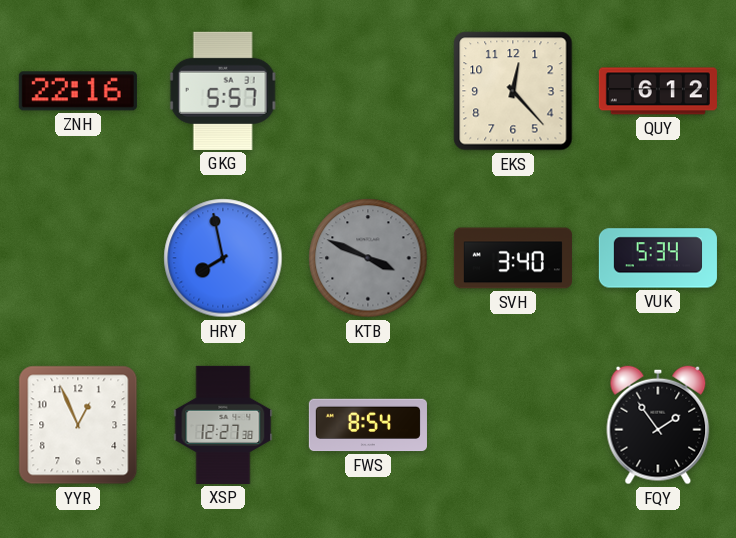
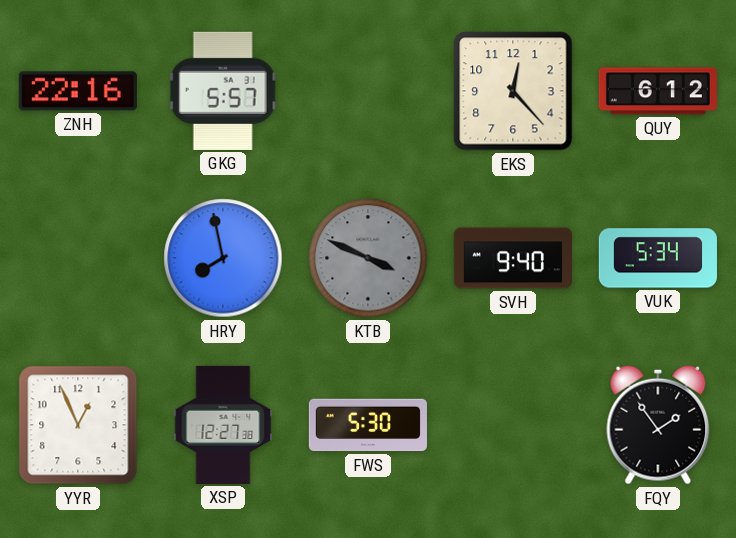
SVH: 3:40 -> 9:40
FWS: 8:54 -> 5:30
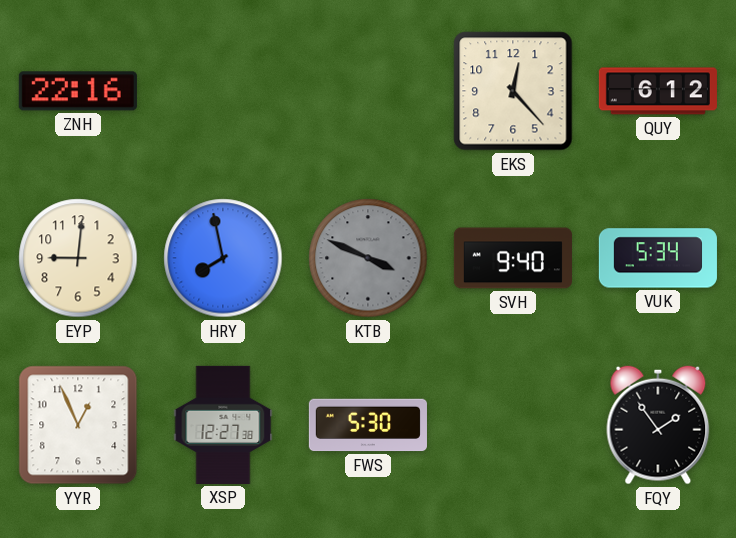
GKG: 5:57 -> none
EYP: none -> 9:01
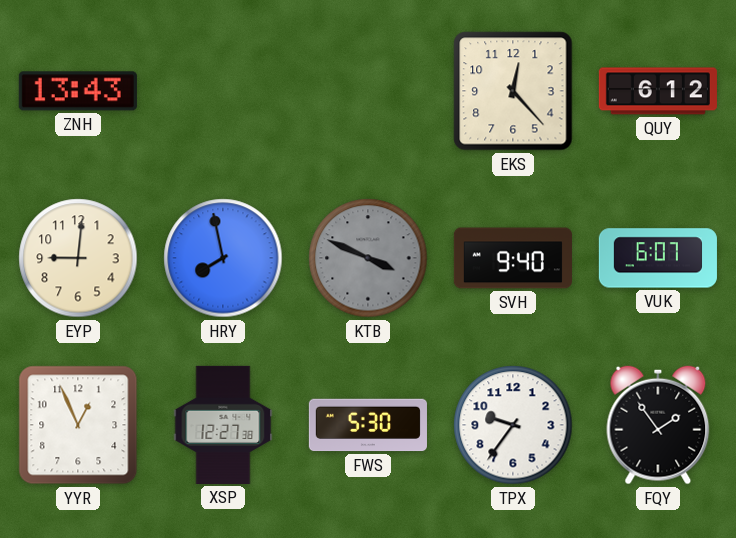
ZNH: 22:16 -> 13:43
VUK: 5:34 -> 6:07
TPX: none -> 9:36
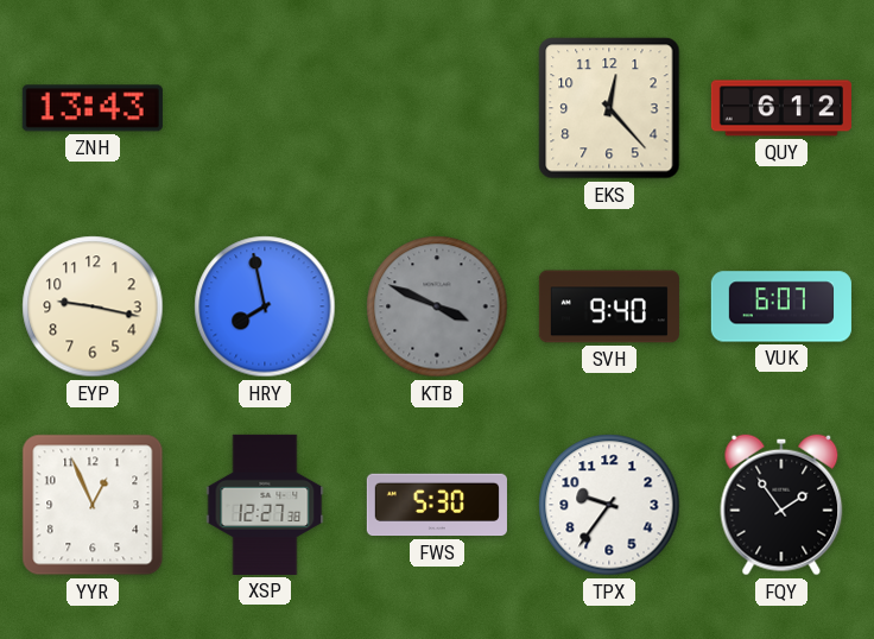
EYP: 9:01 -> 9:17
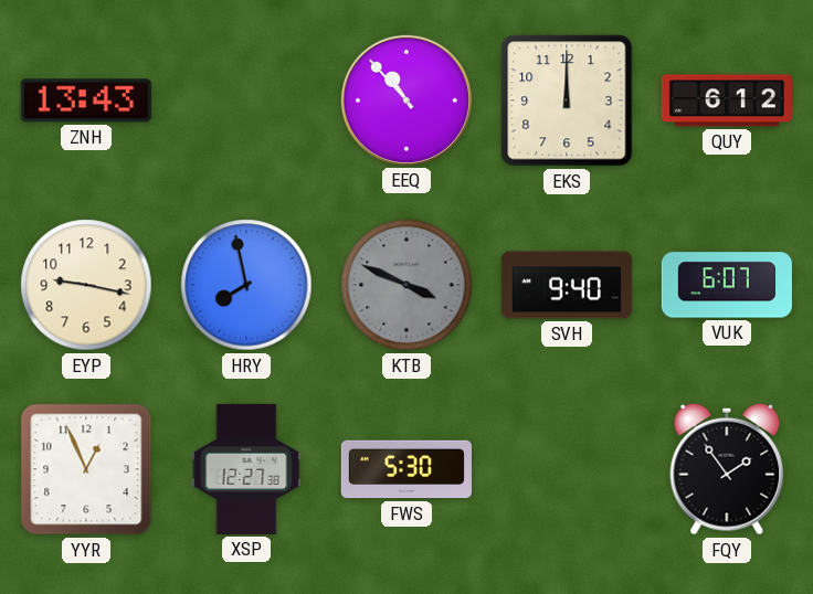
EEQ: none -> 10:53
EKS: 12:23 -> 12:00
TPX: 9:36 -> none
